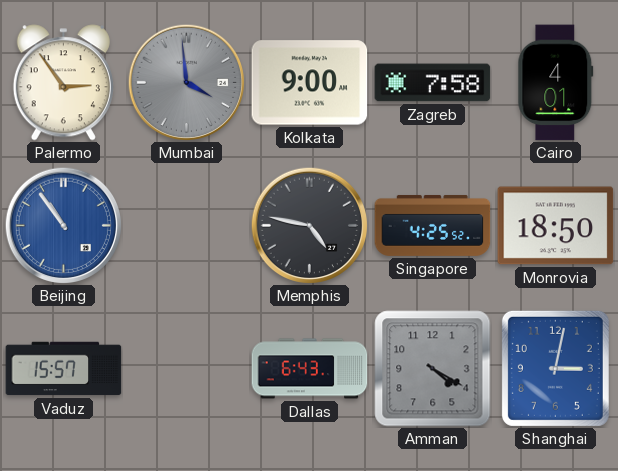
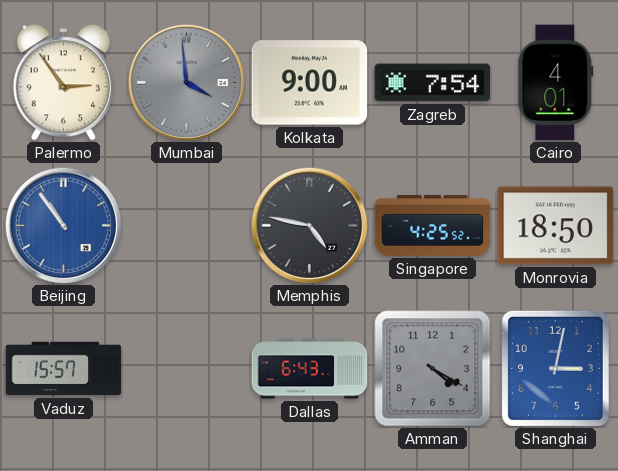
Zagreb: 7:58 -> 7:54
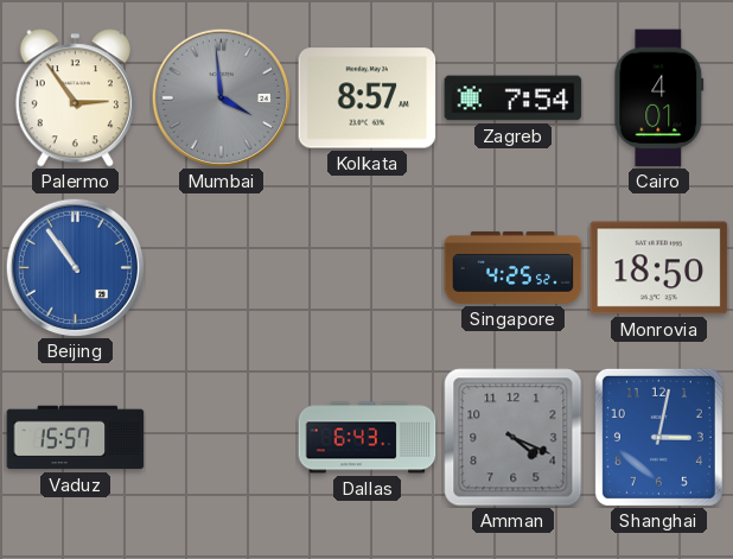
Kolkata: 9:00 -> 8:57
Memphis: 4:47 -> none
Amman: 4:20 -> 4:19
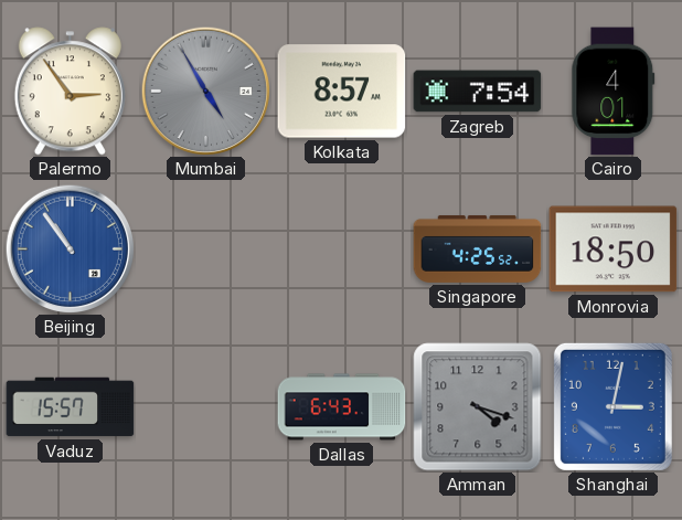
Mumbai: 3:59 -> 4:55
Amman: 4:19 -> 4:18
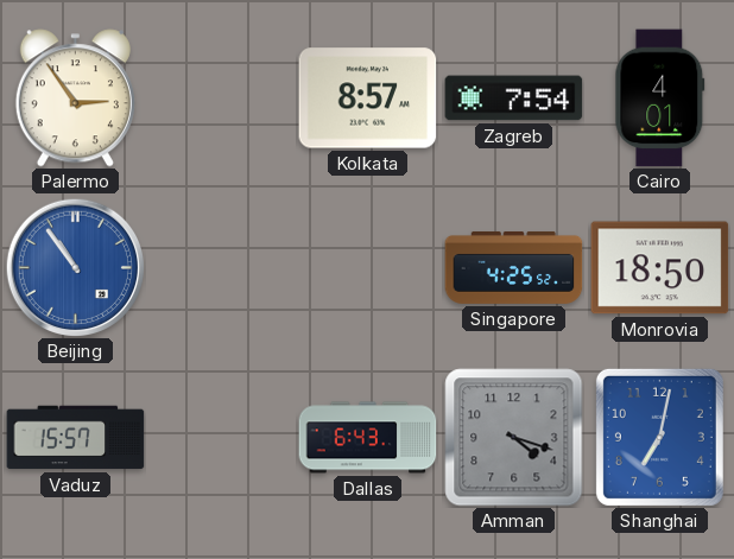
Mumbai: 4:55 -> none
Shanghai: 3:02 -> 7:02
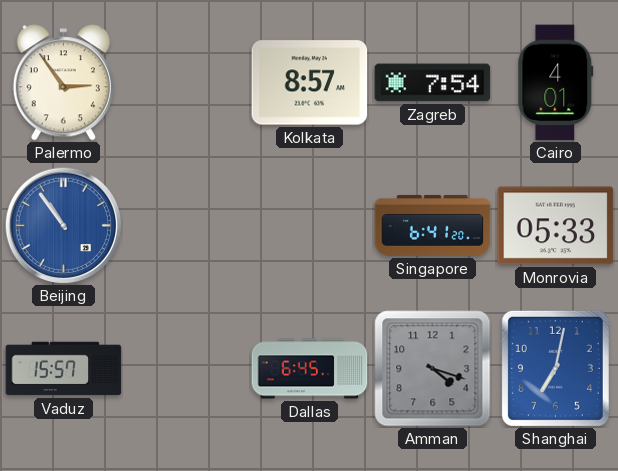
Singapore: 4:25 -> 6:41
Monrovia: 18:50 -> 05:33
Dallas: 6:43 -> 6:45
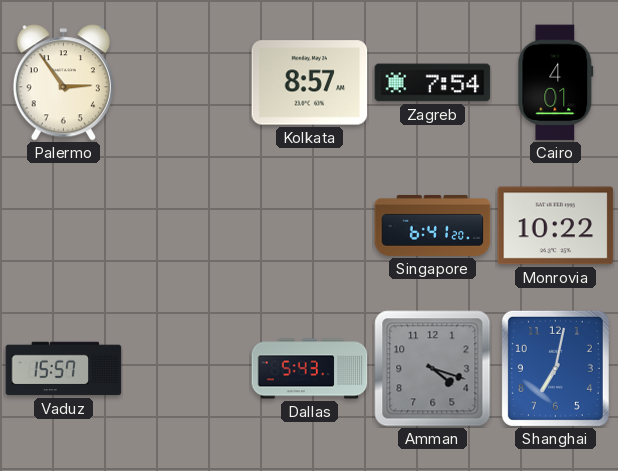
Beijing: 10:54 -> none
Monrovia: 05:33 -> 10:22
Dallas: 6:45 -> 5:43
